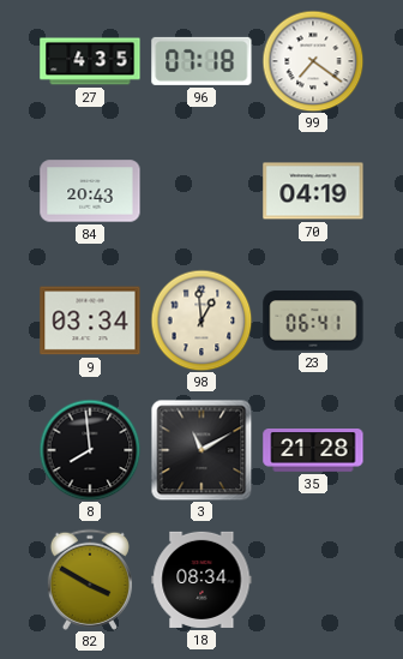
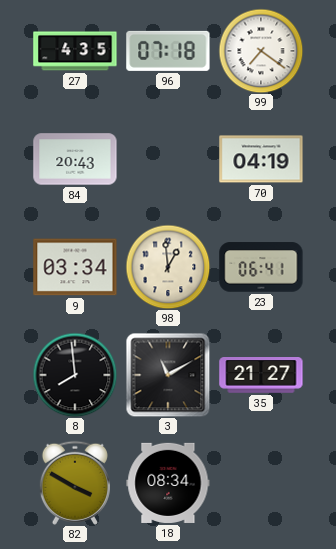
35: 21:28 -> 21:27
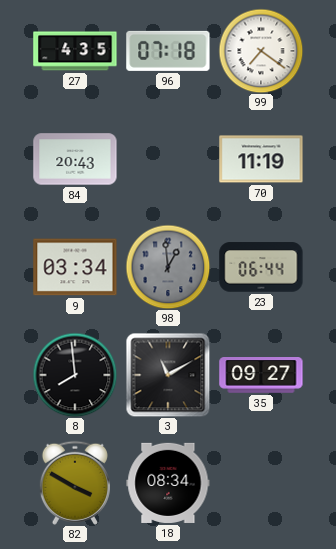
70: 04:19 -> 11:19
98 dial: cream -> grey
23: 06:41 -> 06:44
35: 21:27 -> 09:27
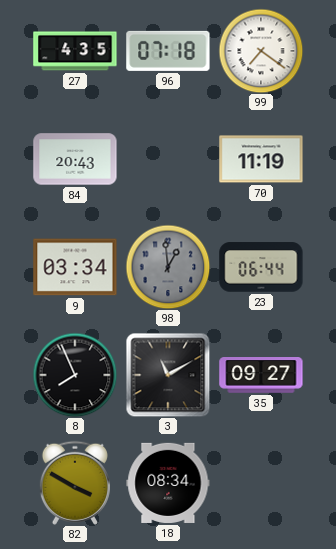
8: 7:59 -> 7:56
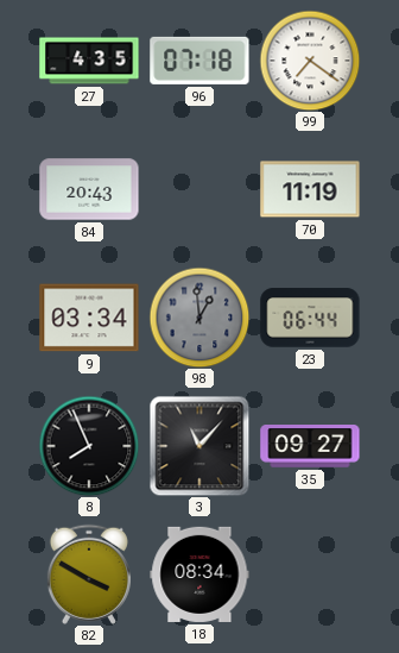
3: 11:10 -> 11:07
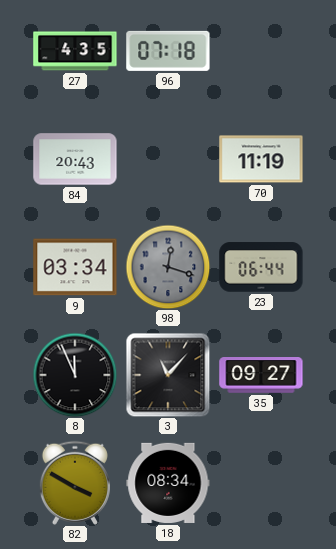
99: 7:21 -> none
98: 12:59 -> 12:18
8: 7:56 -> 11:56
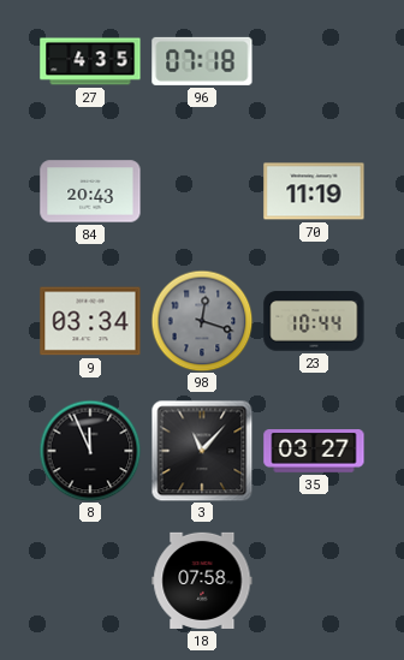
23: 06:44 -> 10:44
35: 09:27 -> 03:27
82: 3:50 -> none
18: 08:34 -> 07:58
